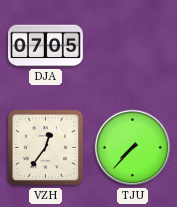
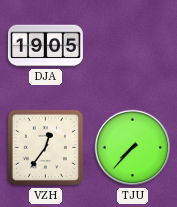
DJA: 07:05 -> 19:05
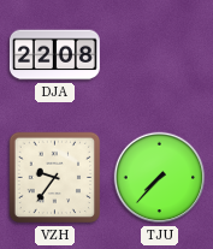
DJA: 19:05 -> 22:08
VZH: 12:36 -> 9:36
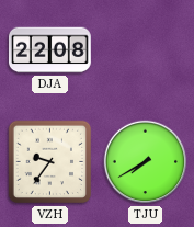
TJU: 7:37 -> 7:40
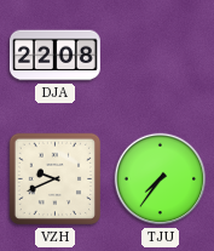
VZH: 9:36 -> 9:41
TJU: 7:40 -> 7:36
